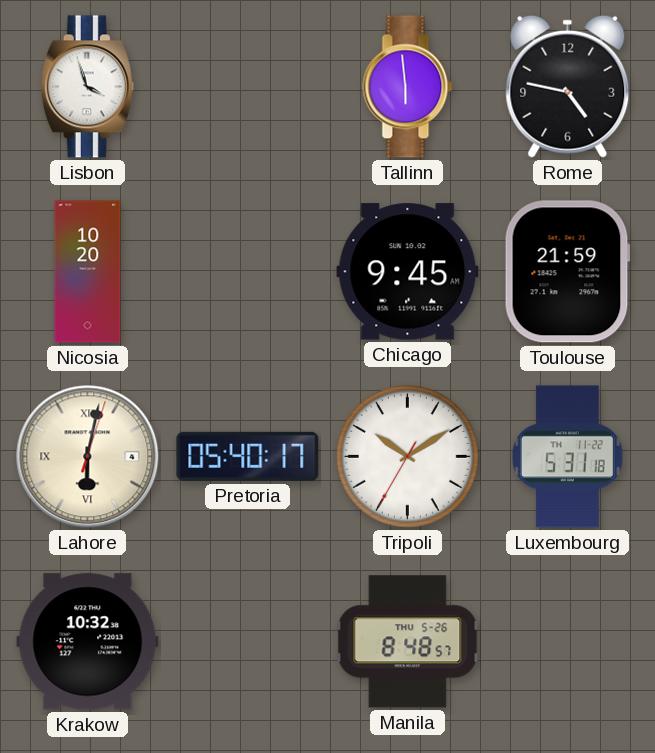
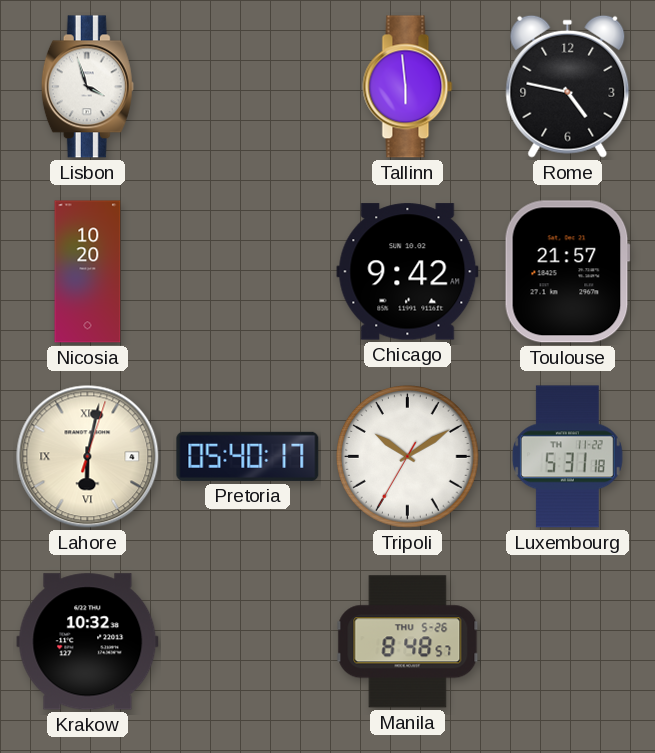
Chicago: 9:45 -> 9:42
Toulouse: 21:59 -> 21:57
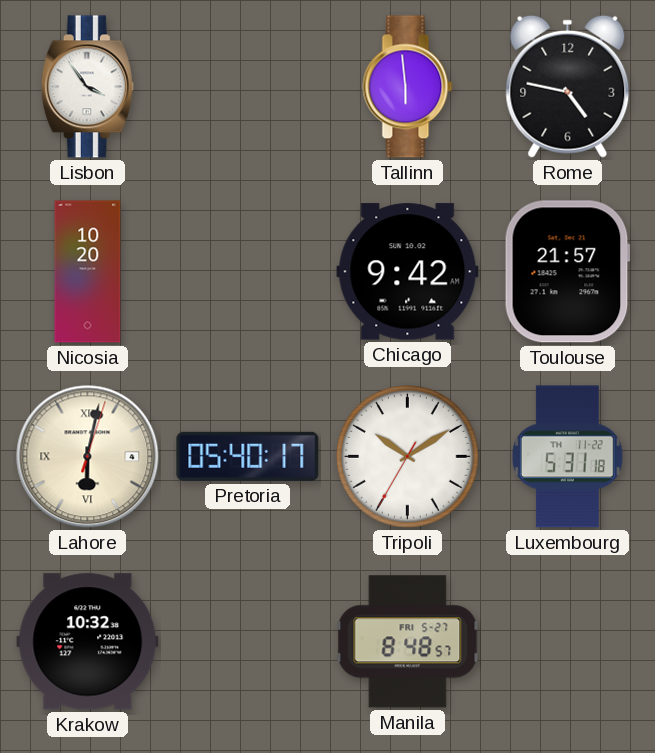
Lisbon: 3:57 -> 3:54
Manila date: THU 5-26 -> FRI 5-27
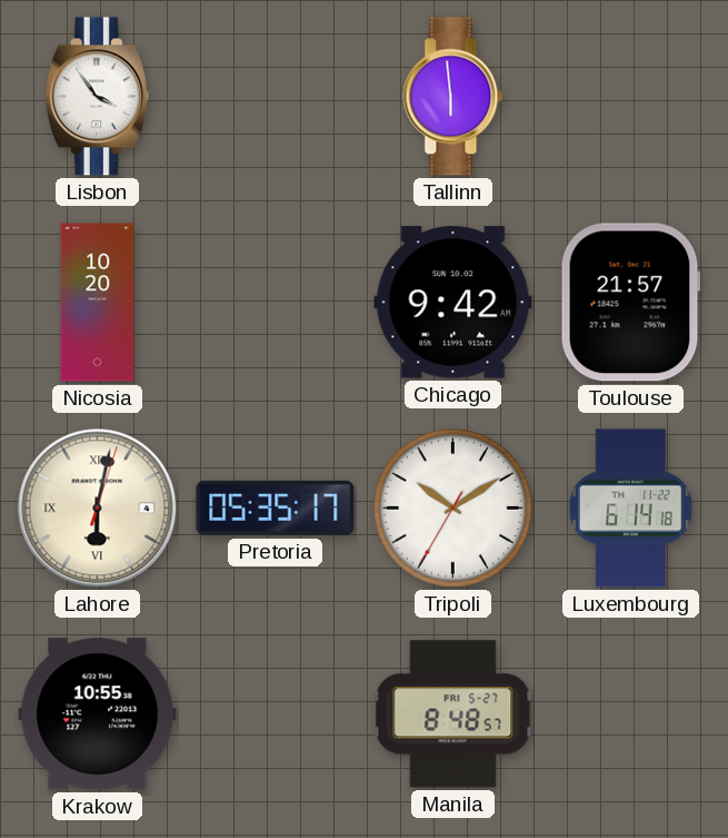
Rome: 4:47 -> none
Pretoria: 05:40 -> 05:35
Luxembourg: 5:31 -> 6:14
Krakow: 10:32 -> 10:55
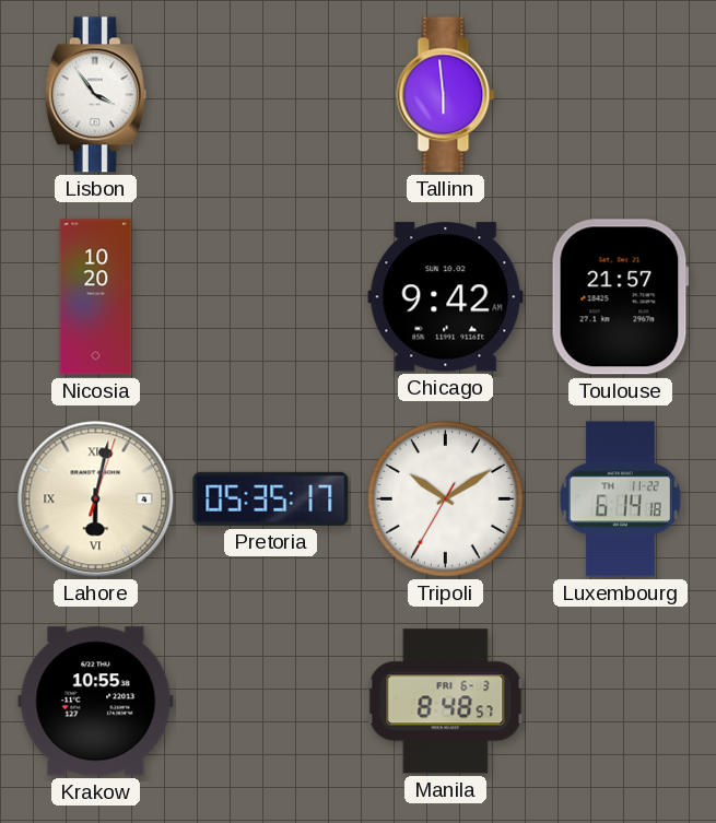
Manila date: FRI 5-27 -> FRI 6-3
